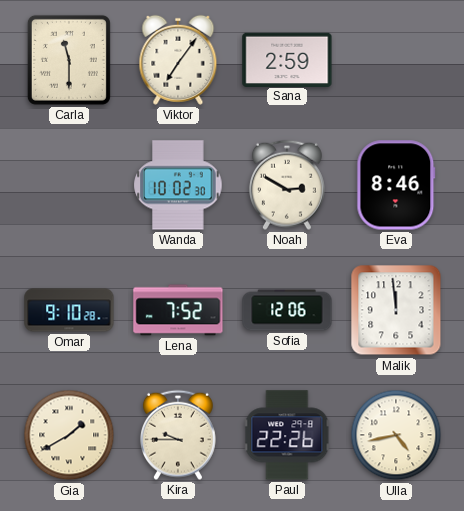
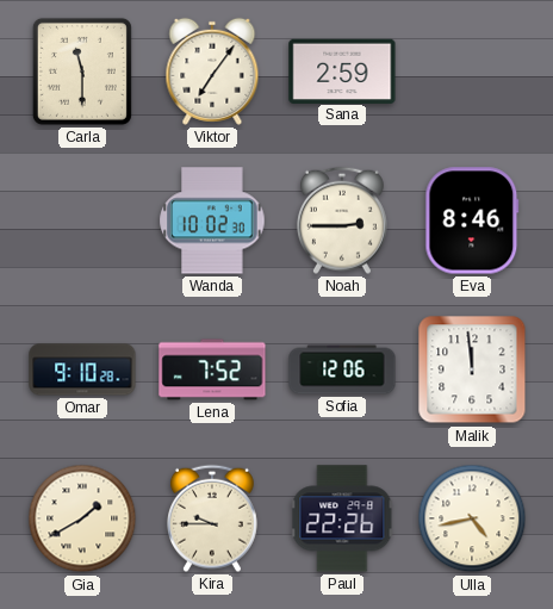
Noah: 2:50 -> 2:45
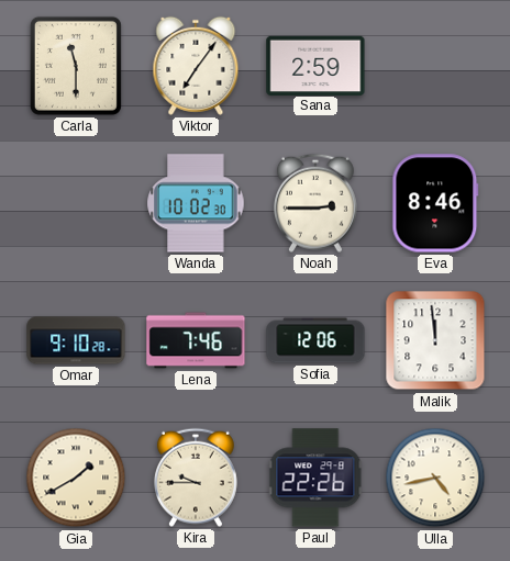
Lena: 7:52 -> 7:46
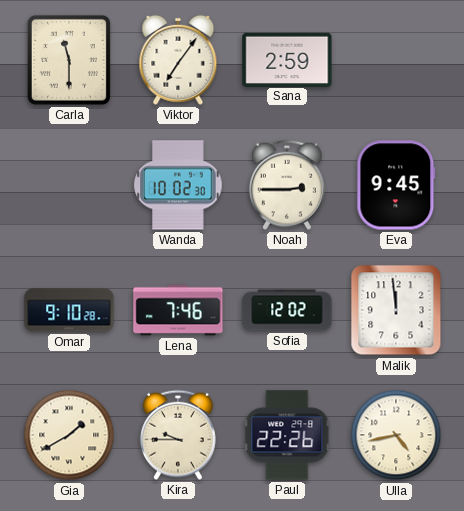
Eva: 8:46 -> 9:45
Sofia: 12:06 -> 12:02
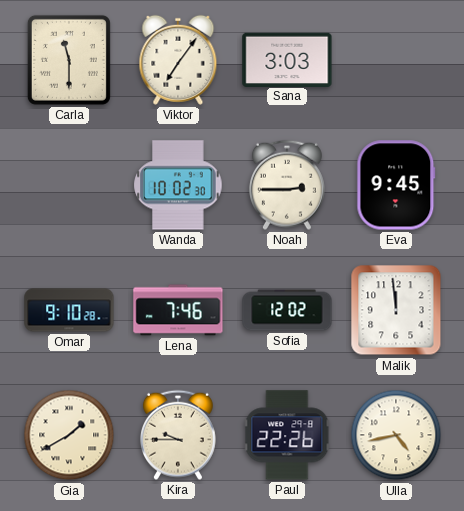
Sana: 2:59 -> 3:03
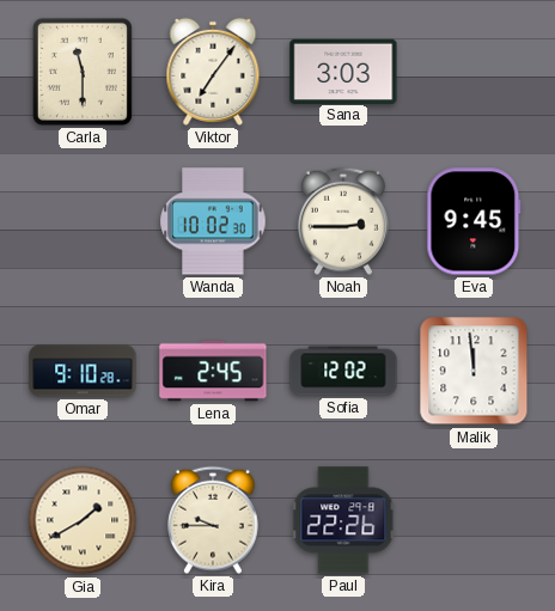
Lena: 7:46 -> 2:45
Ulla: 4:43 -> none
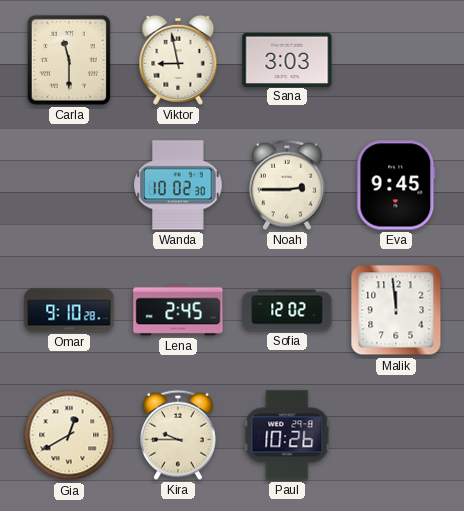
Viktor: 7:06 -> 8:58
Gia: 1:40 -> 12:40
Paul: 22:26 -> 10:26
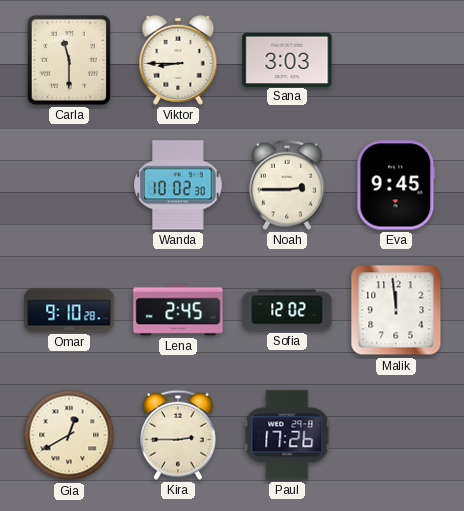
Viktor: 8:58 -> 8:45
Kira: 9:45 -> 2:45
Paul: 10:26 -> 17:26
